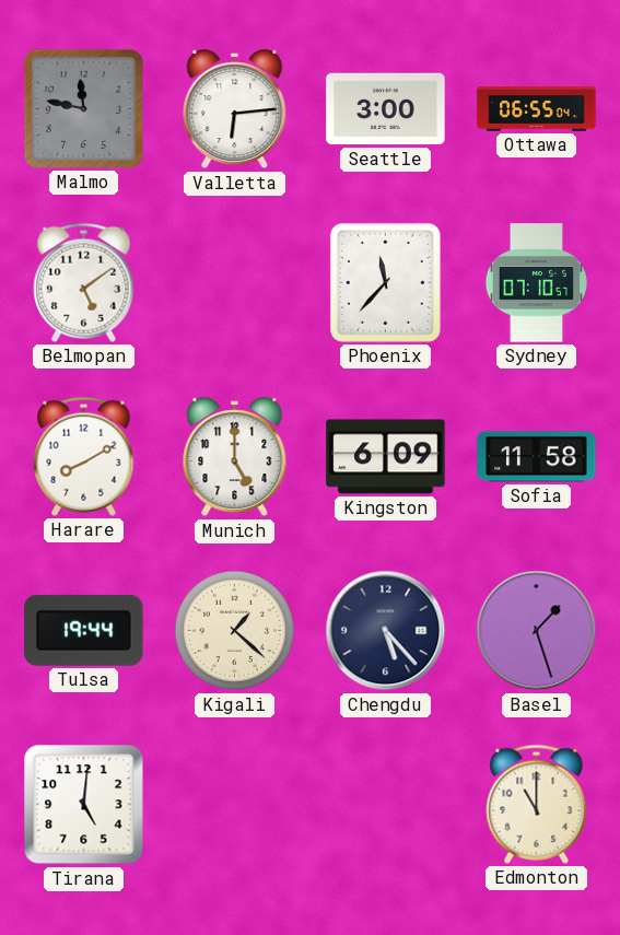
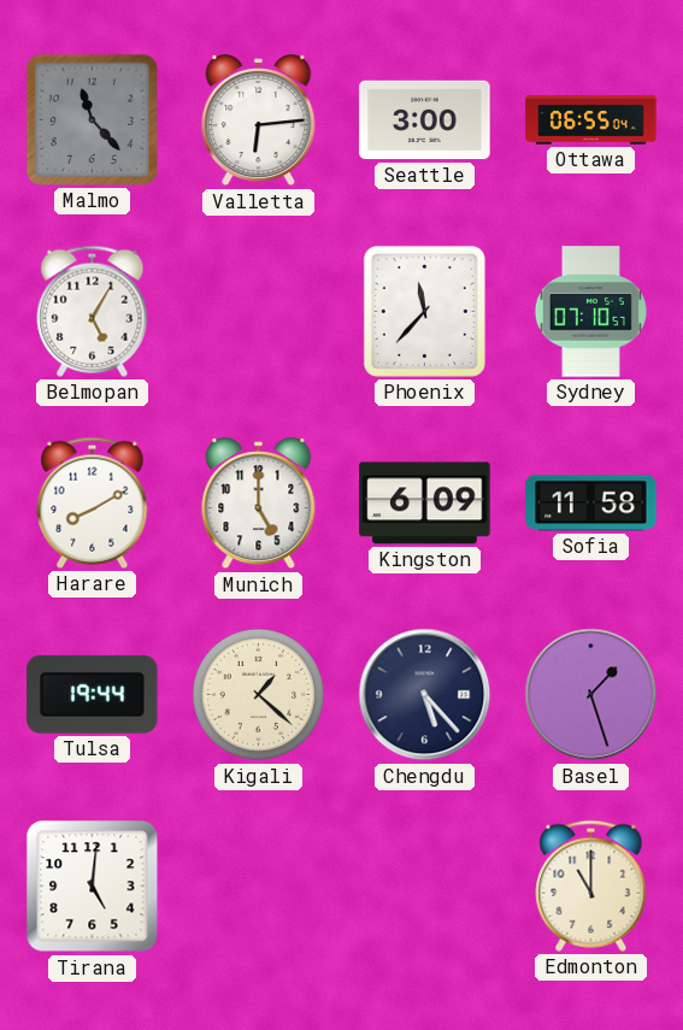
Malmo: 11:47 -> 11:23
Belmopan: 5:09 -> 5:05
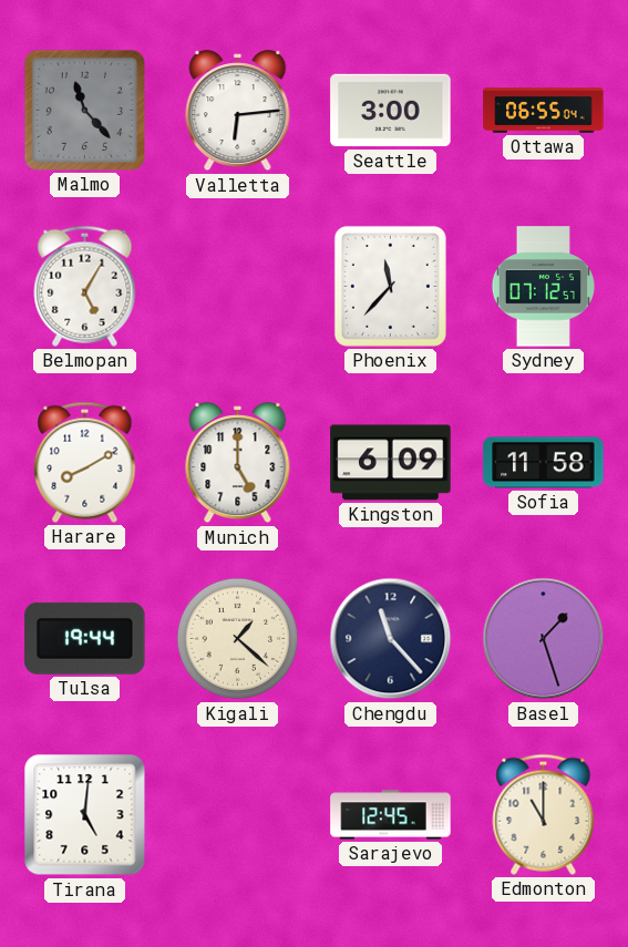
Sydney: 07:10 -> 07:12
Chengdu: 5:23 -> 11:23
Sarajevo: none -> 12:45
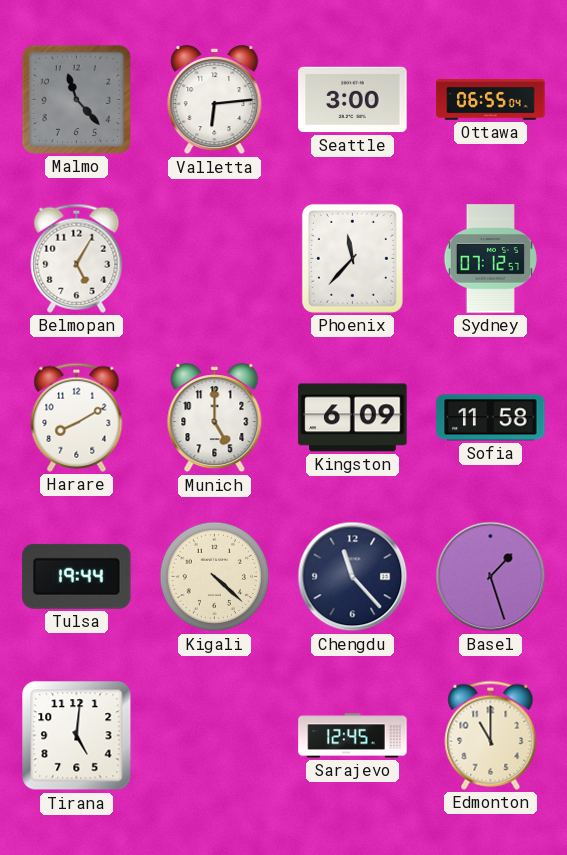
Kigali: 1:22 -> 4:22
